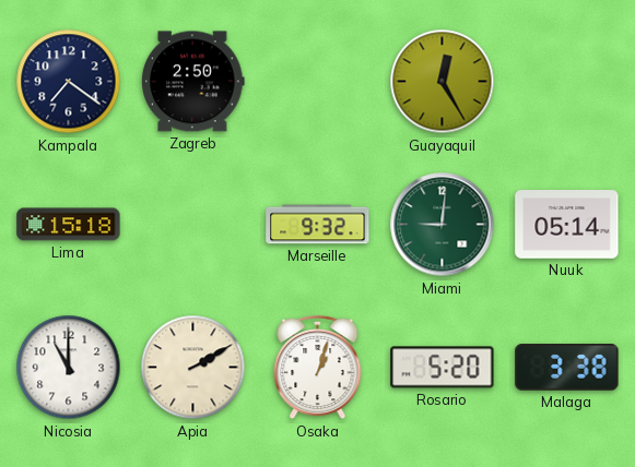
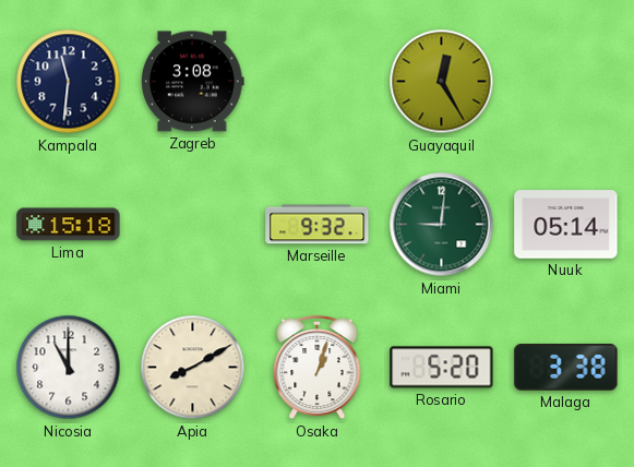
Kampala: 7:21 -> 11:31
Zagreb: 2:50 -> 3:08
Apia: 2:10 -> 8:10
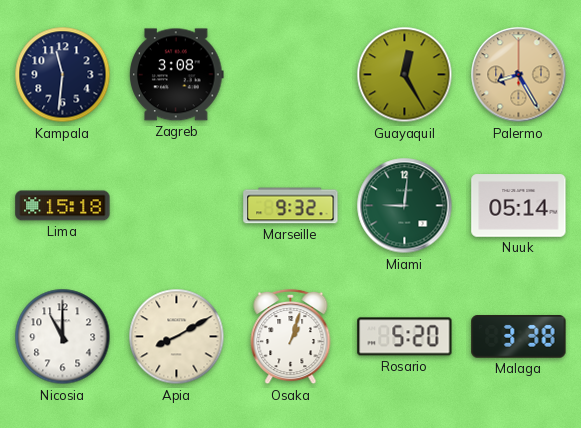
Palermo: none -> 8:25
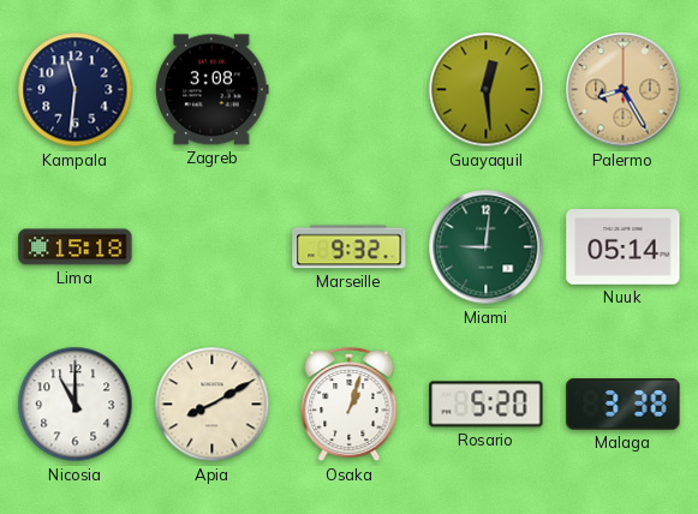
Guayaquil: 12:25 -> 12:29
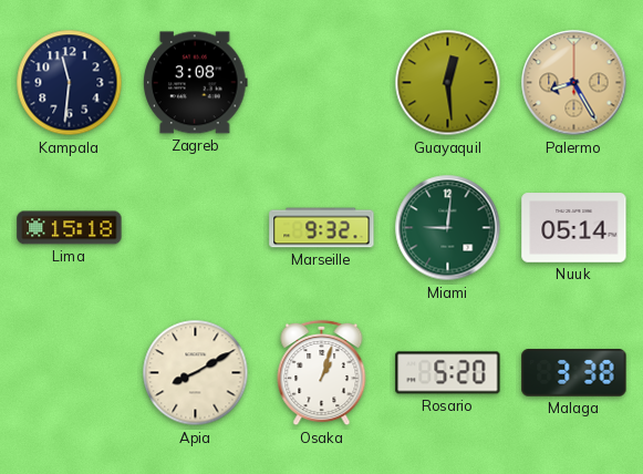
Nicosia: 11:00 -> none
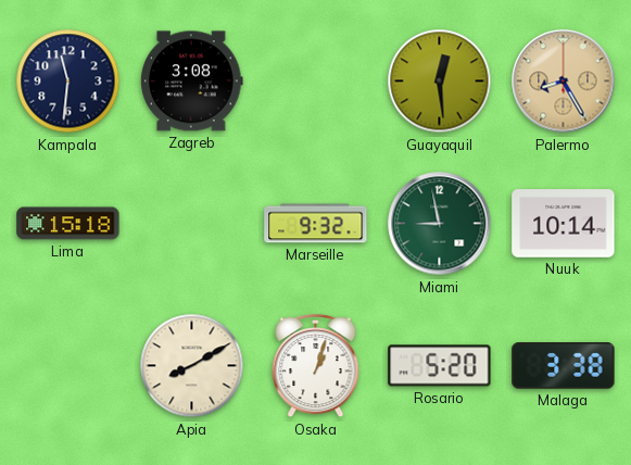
Miami: 9:01 -> 8:58
Nuuk: 05:14 -> 10:14
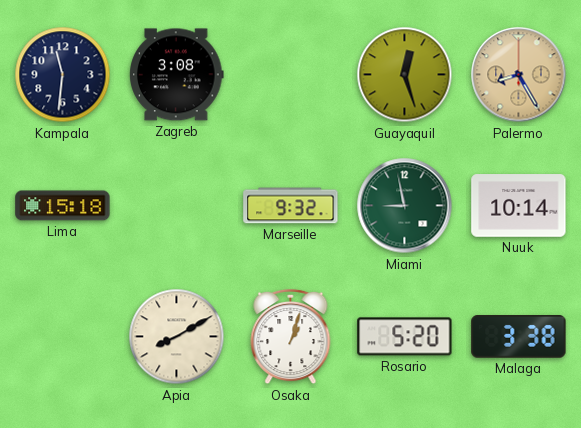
Guayaquil: 12:29 -> 12:27
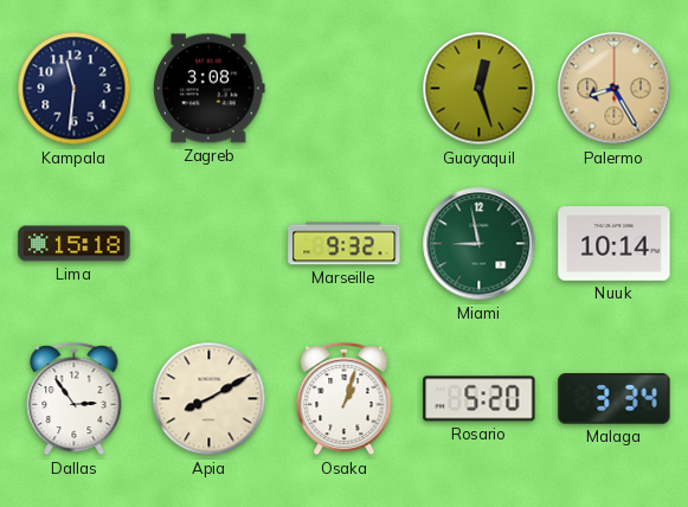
Dallas: none -> 2:54
Malaga: 3:38 -> 3:34
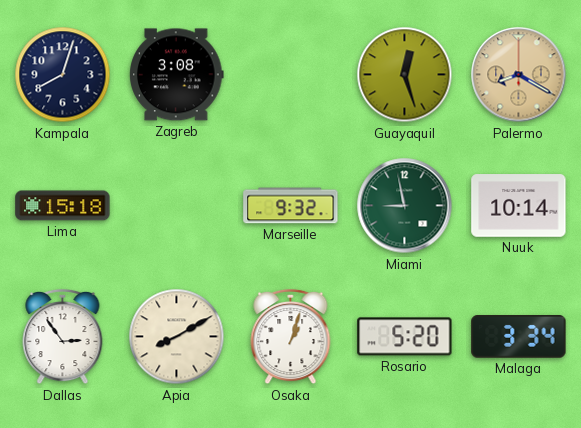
Kampala: 11:31 -> 8:03
Palermo: 8:25 -> 8:20
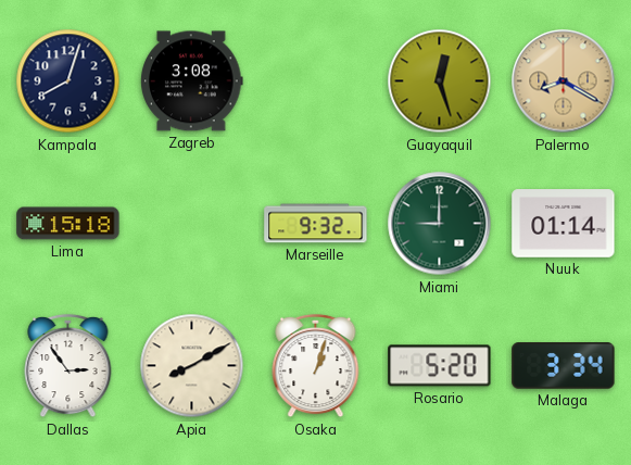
Miami: 8:58 -> 9:00
Nuuk: 10:14 -> 01:14
